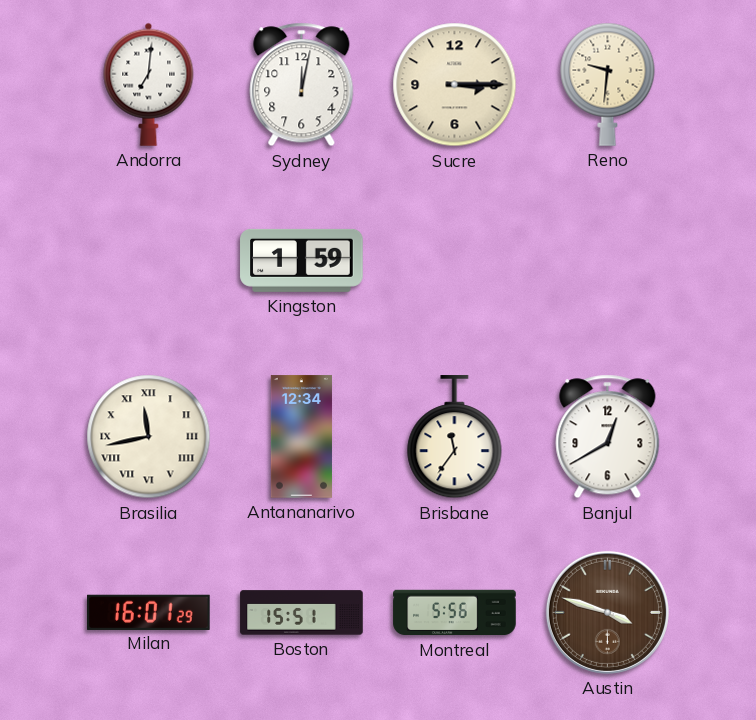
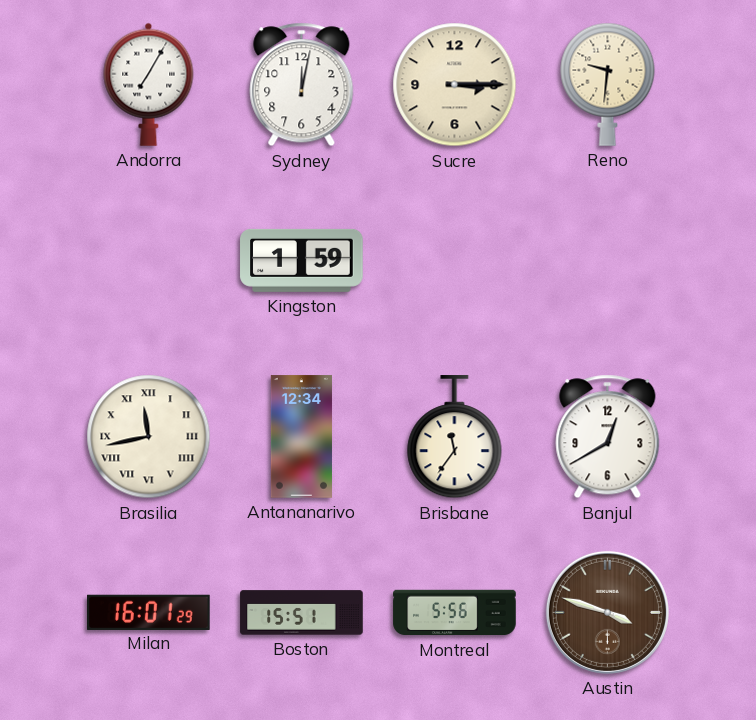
Andorra: 7:01 -> 7:05
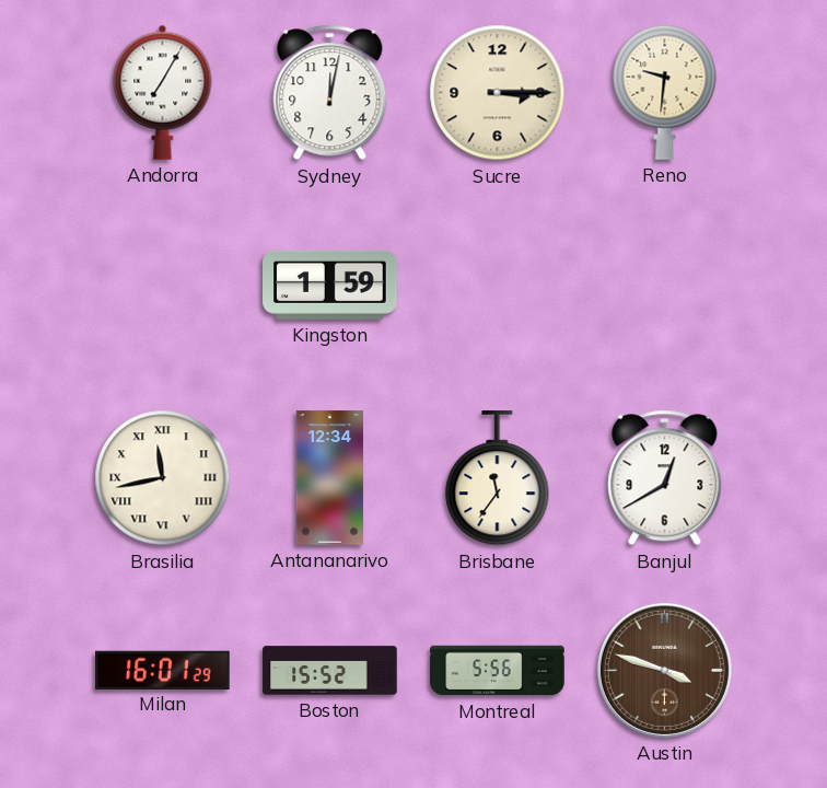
Boston: 15:51 -> 15:52
